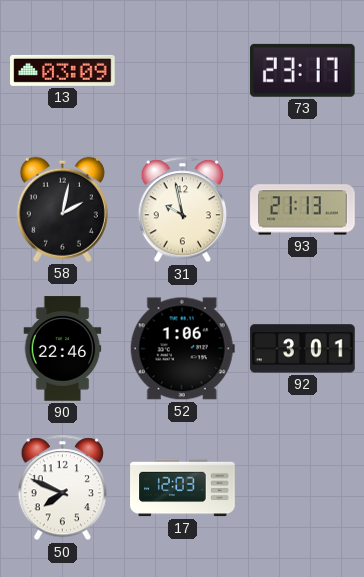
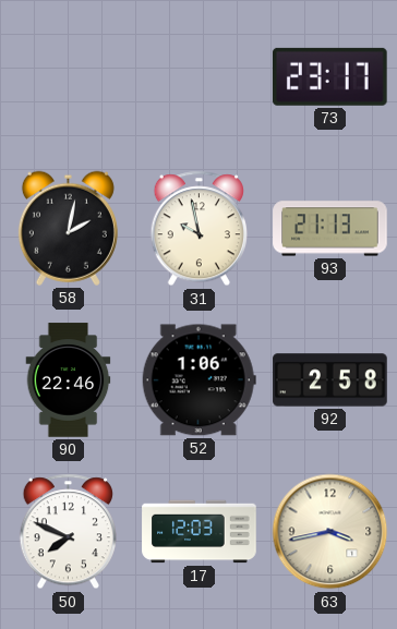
13: 03:09 -> none
92: 3:01 -> 2:58
63: none -> 3:43
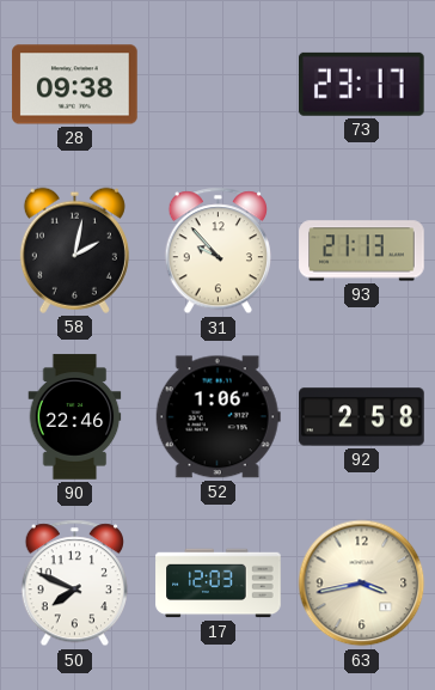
28: none -> 09:38
31: 9:58 -> 9:53
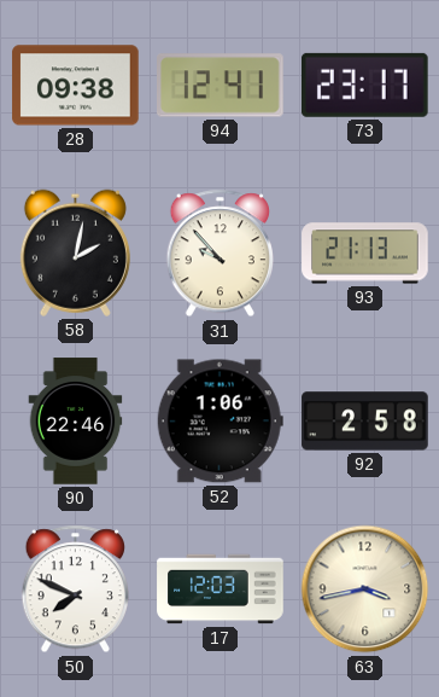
94: none -> 12:41
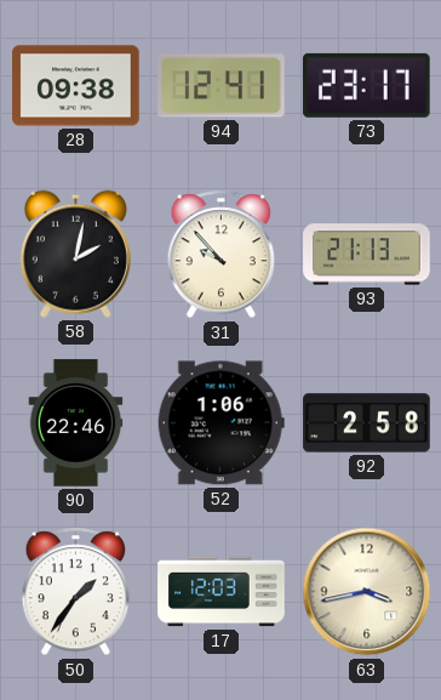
50: 7:49 -> 1:36
